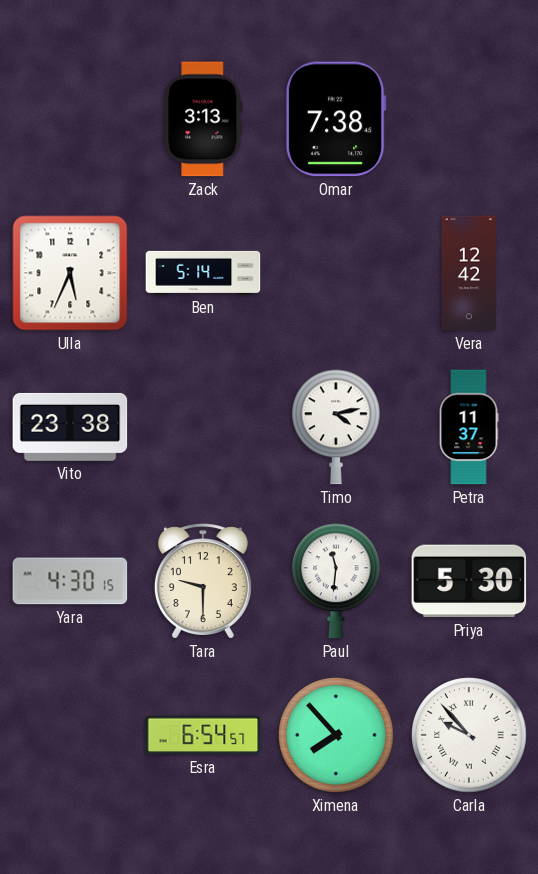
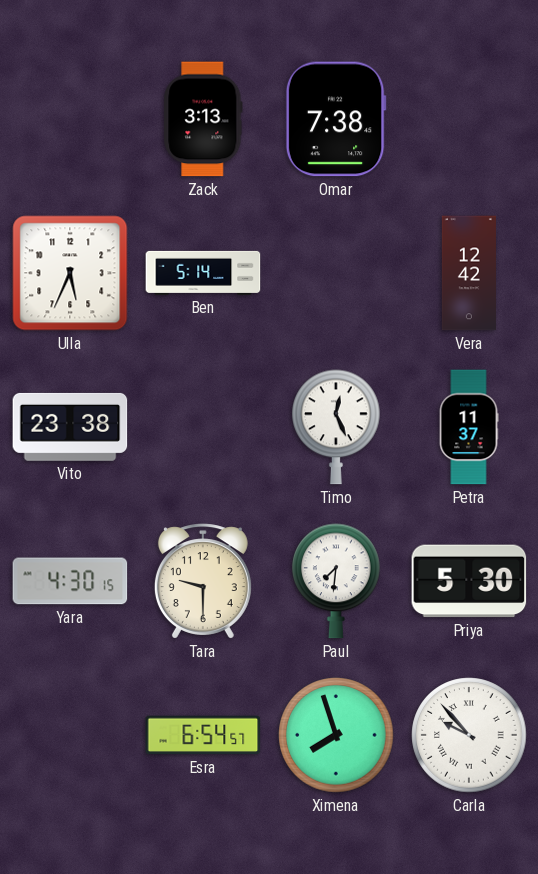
Timo: 4:13 -> 12:26
Paul: 11:31 -> 7:31
Ximena: 7:53 -> 7:57
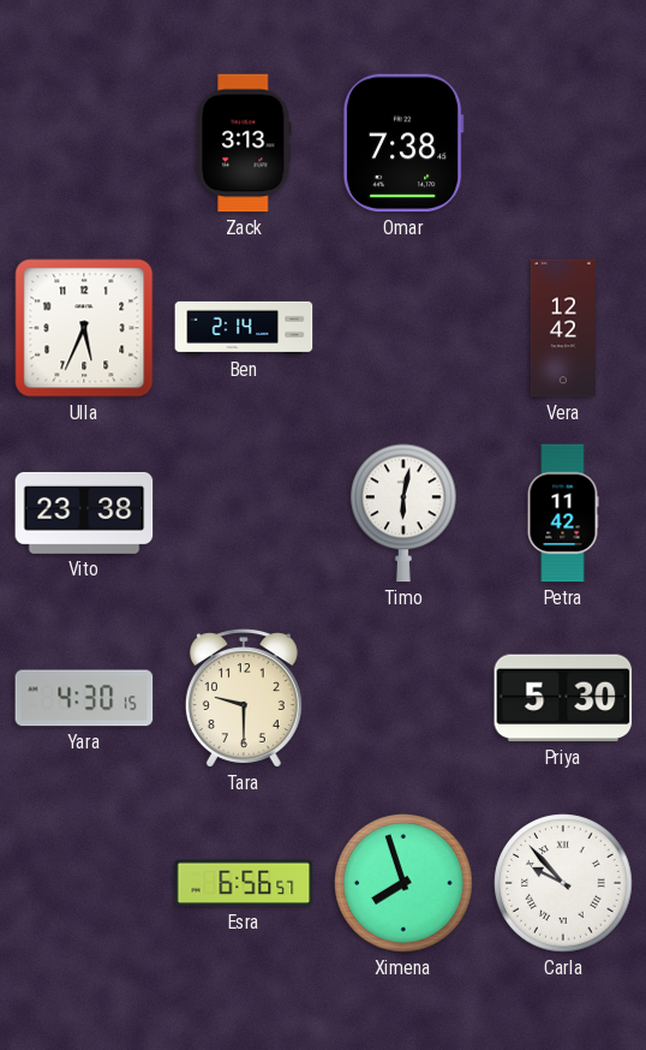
Ben: 5:14 -> 2:14
Timo: 12:26 -> 6:02
Petra: 11:37 -> 11:42
Paul: 7:31 -> none
Esra: 6:54 -> 6:56
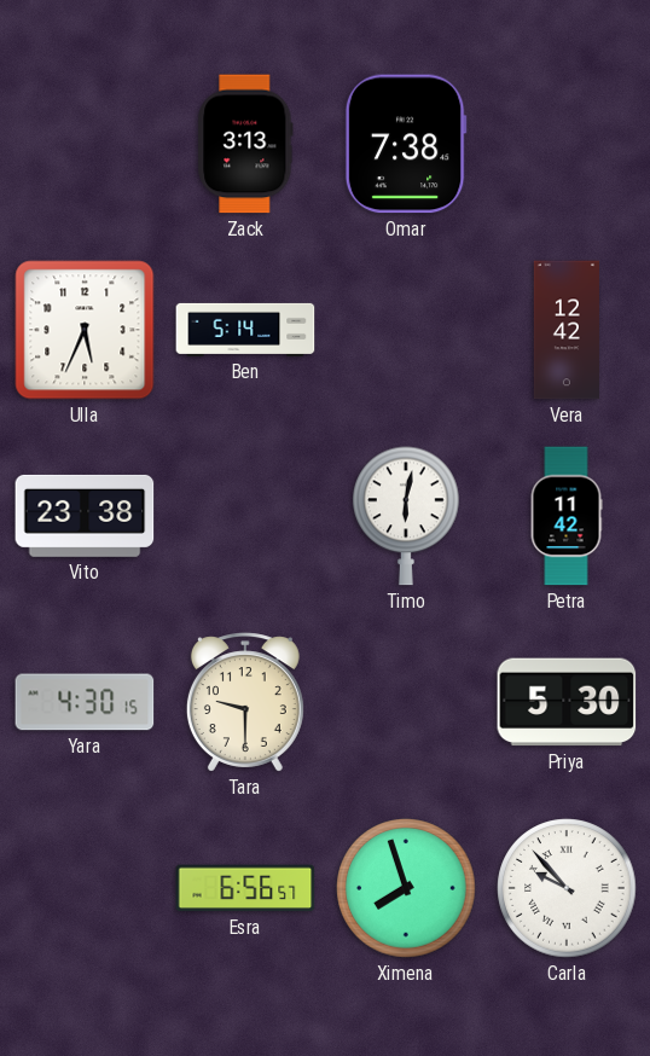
Ben: 2:14 -> 5:14
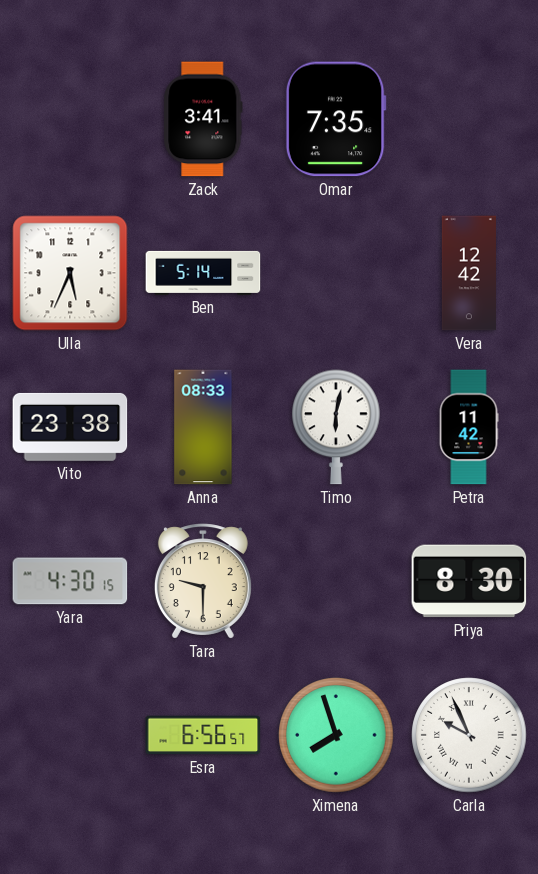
Zack: 3:13 -> 3:41
Omar: 7:38 -> 7:35
Anna: none -> 08:33
Priya: 5:30 -> 8:30
Carla: 9:53 -> 9:56
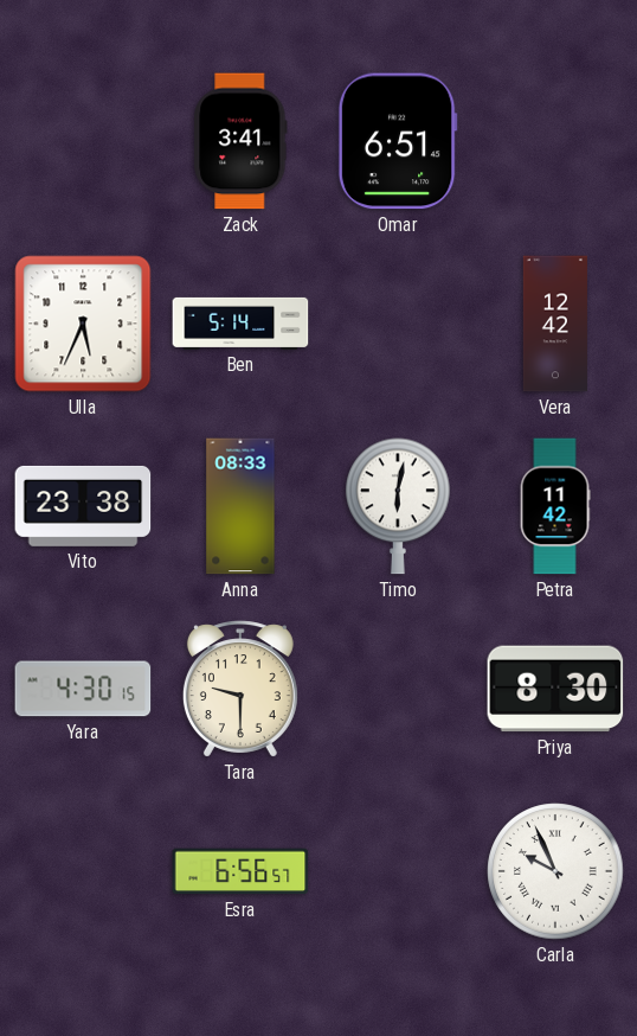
Omar: 7:35 -> 6:51
Ximena: 7:57 -> none
